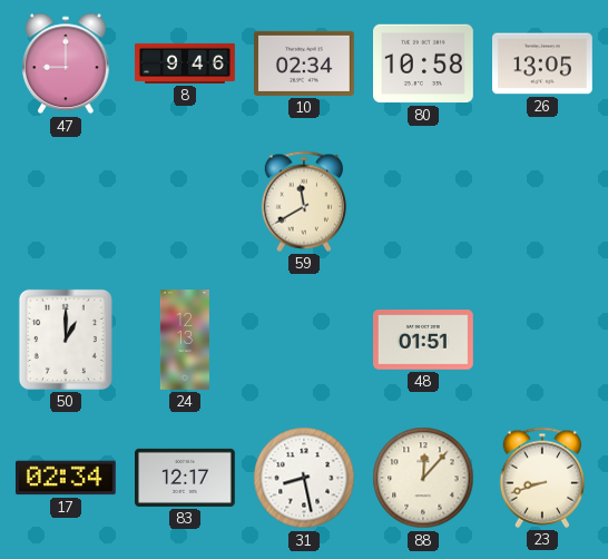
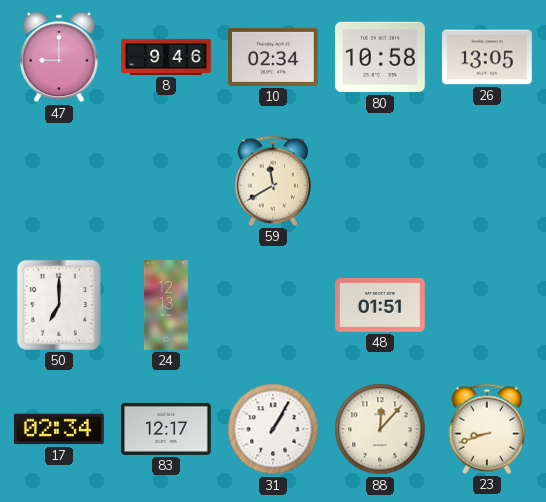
50: 1:00 -> 7:00
31: 8:28 -> 1:05
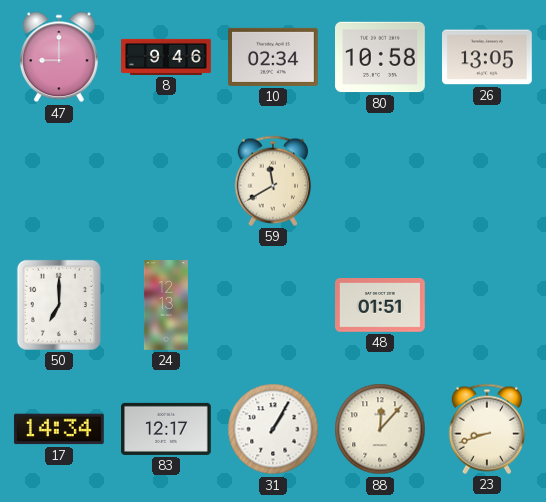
17: 02:34 -> 14:34
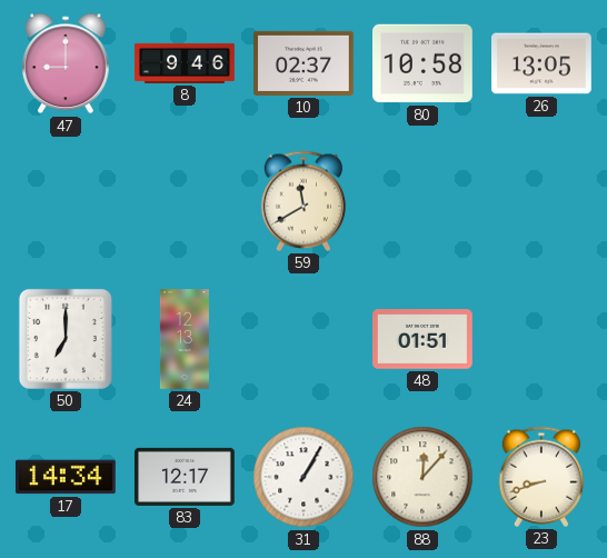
10: 02:34 -> 02:37
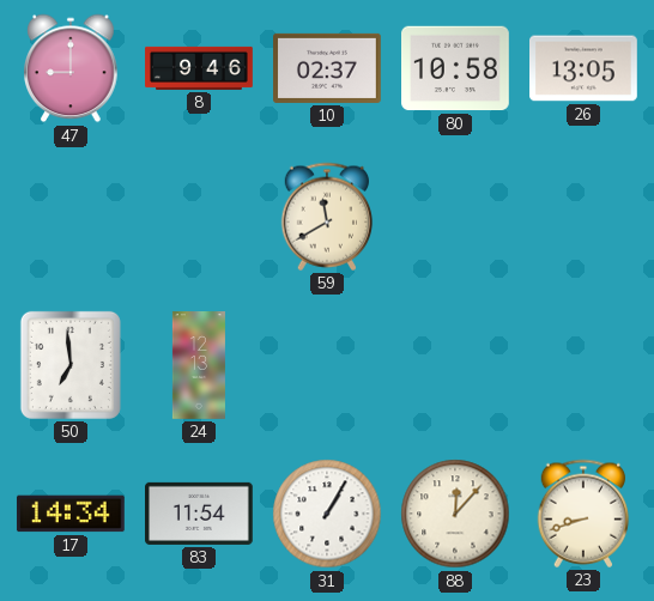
50: 7:00 -> 6:59
48: 01:51 -> none
83: 12:17 -> 11:54
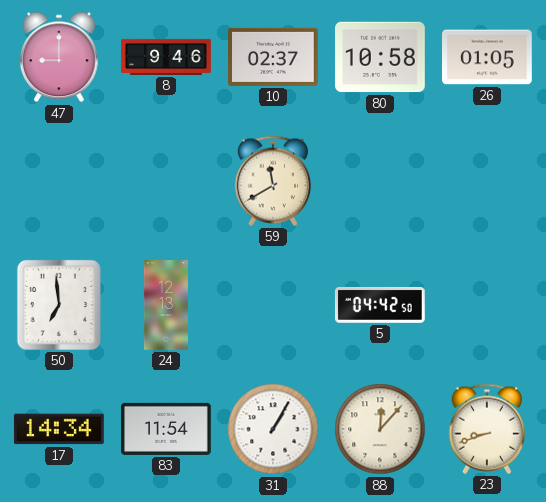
26: 13:05 -> 01:05
5: none -> 04:42
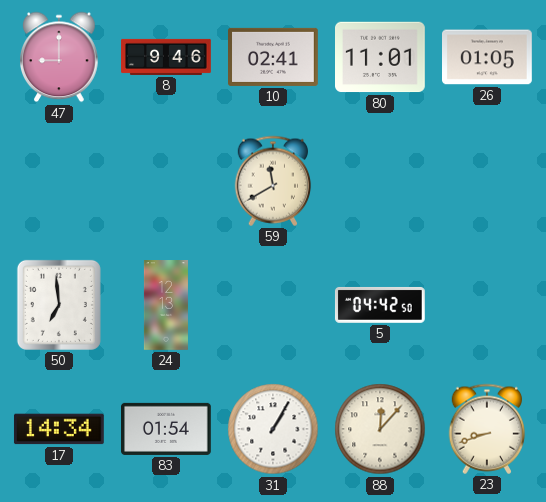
10: 02:37 -> 02:41
80: 10:58 -> 11:01
83: 11:54 -> 01:54
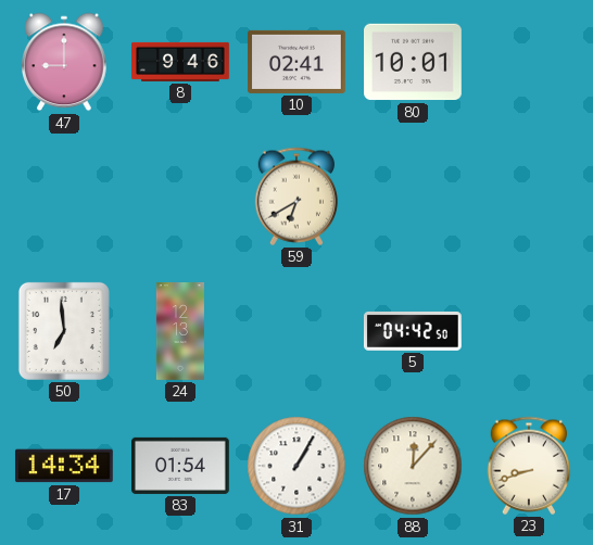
80: 11:01 -> 10:01
26: 01:05 -> none
59: 11:40 -> 6:40
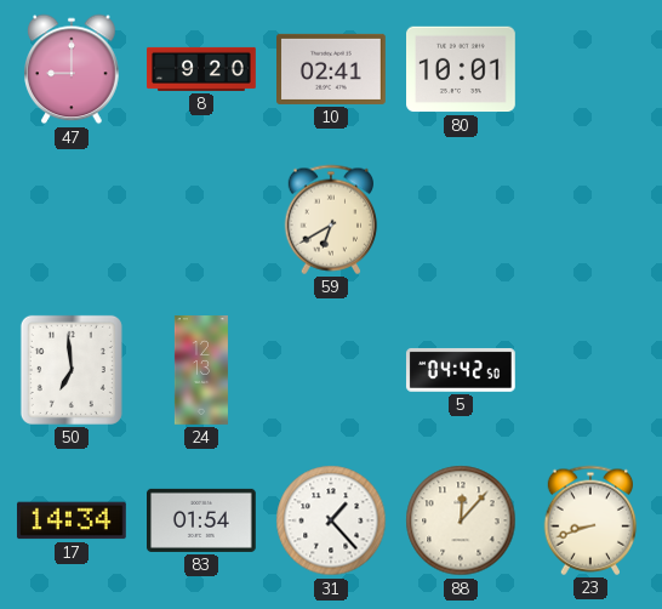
8: 9:46 -> 9:20
31: 1:05 -> 1:23
